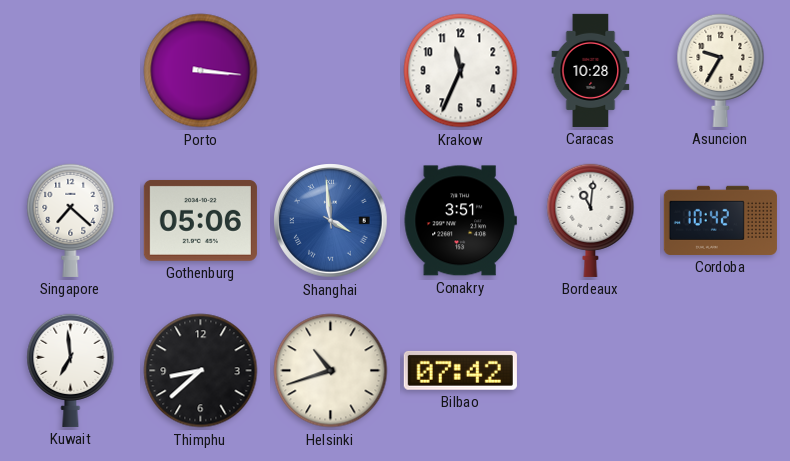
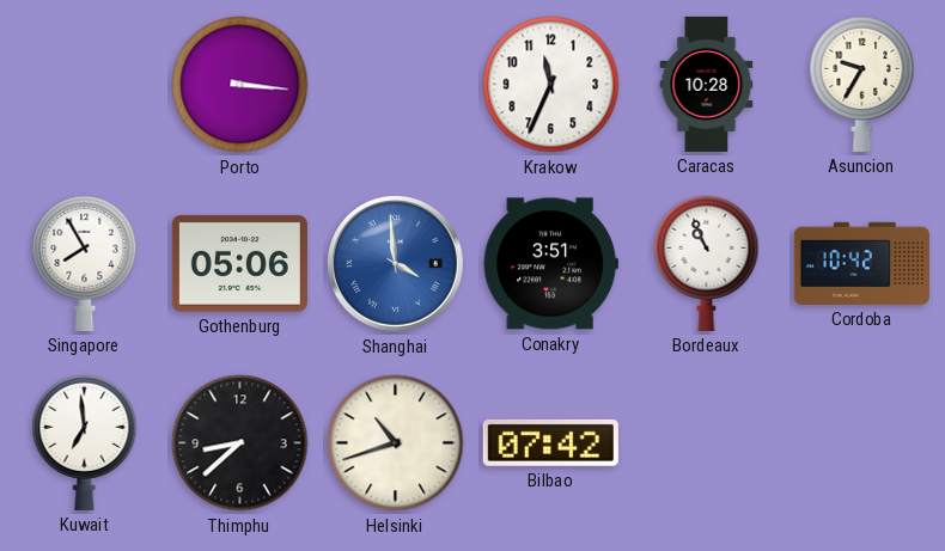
Singapore: 7:22 -> 7:55
Bordeaux: 11:01 -> 10:56
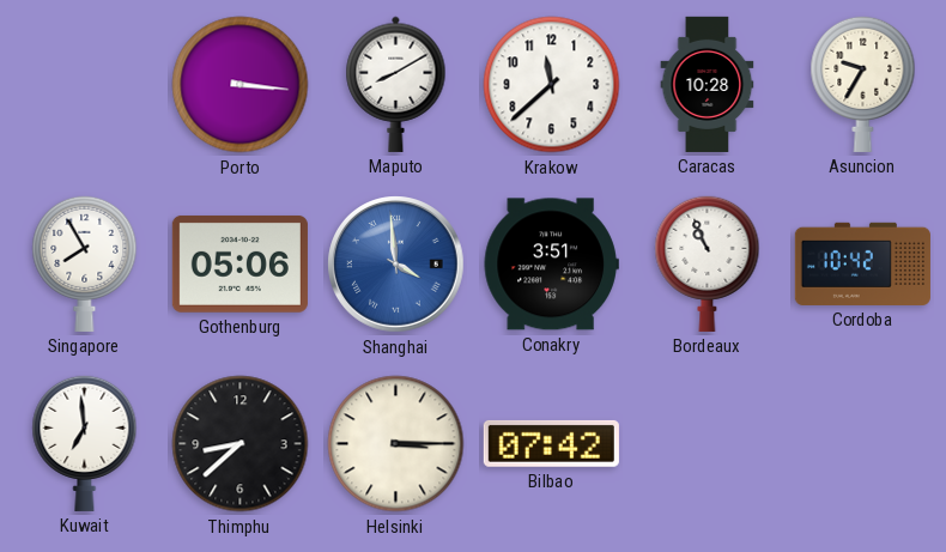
Maputo: none -> 8:10
Krakow: 11:34 -> 11:38
Helsinki: 10:42 -> 3:15
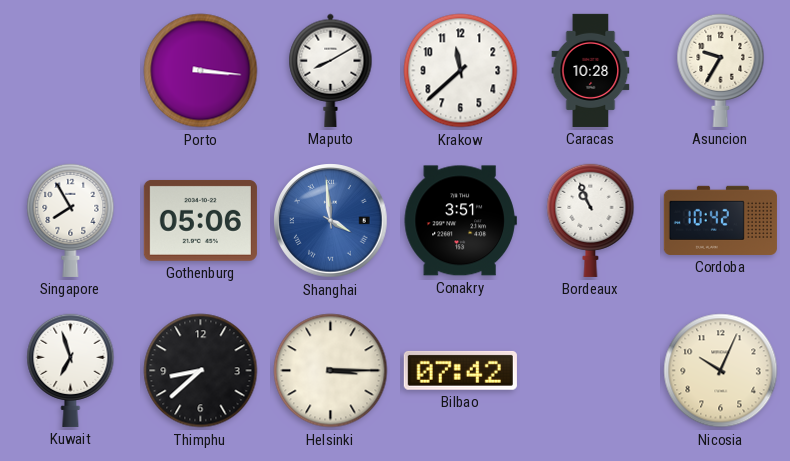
Kuwait: 6:59 -> 6:57
Nicosia: none -> 10:04
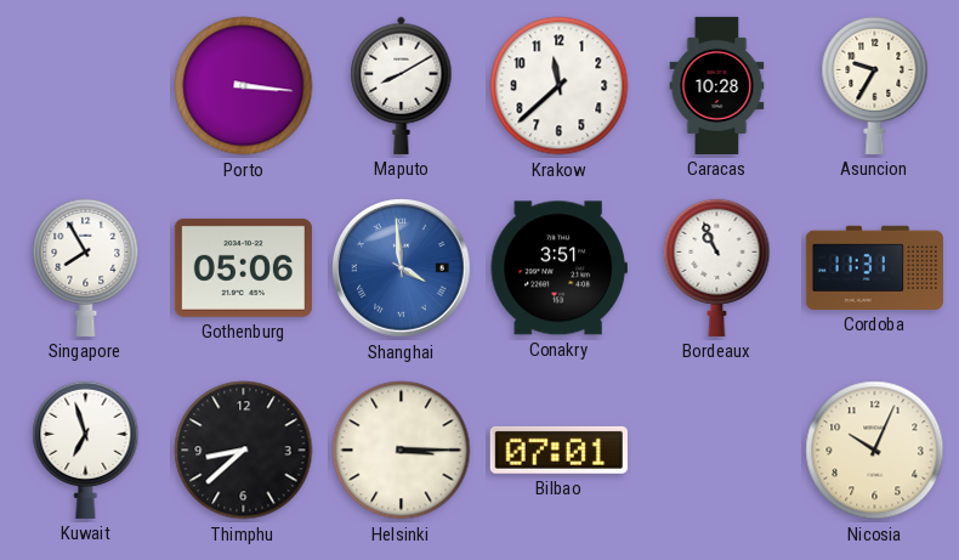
Cordoba: 10:42 -> 11:31
Bilbao: 07:42 -> 07:01
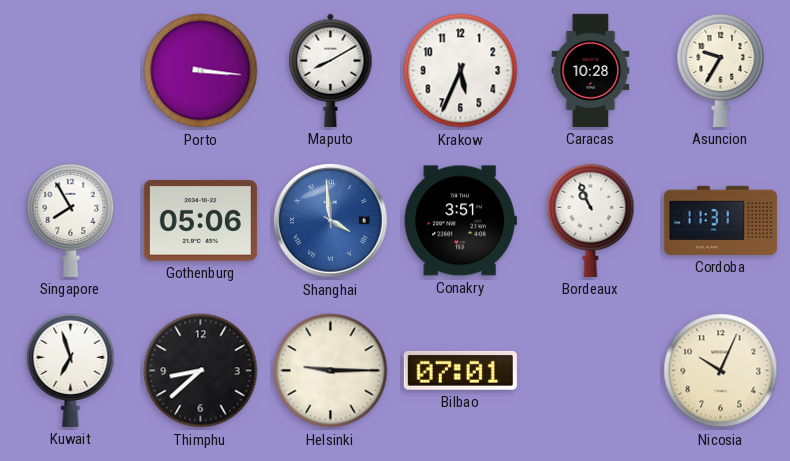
Krakow: 11:38 -> 5:34
Helsinki: 3:15 -> 9:15
